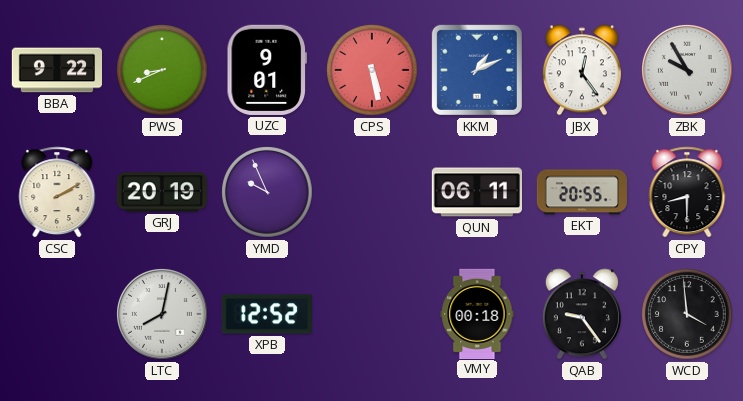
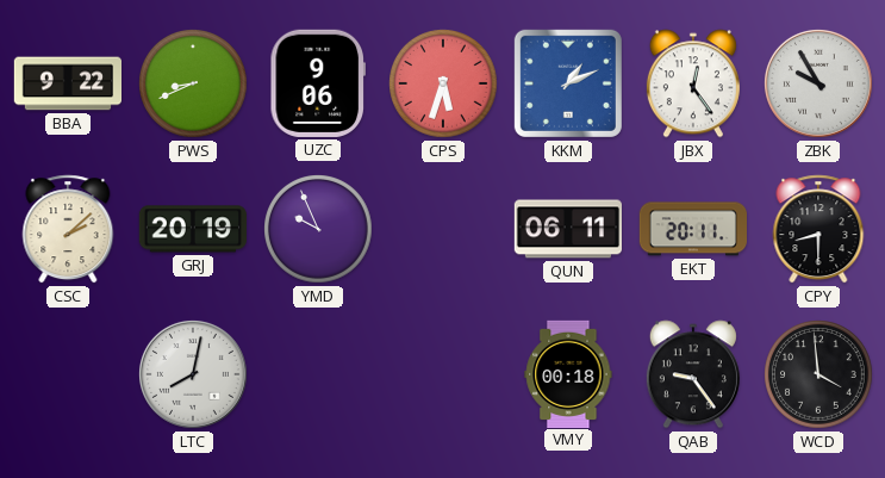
UZC: 9:01 -> 9:06
CPS: 5:28 -> 5:33
CSC: 2:10 -> 2:08
EKT: 20:55 -> 20:11
XPB: 12:52 -> none
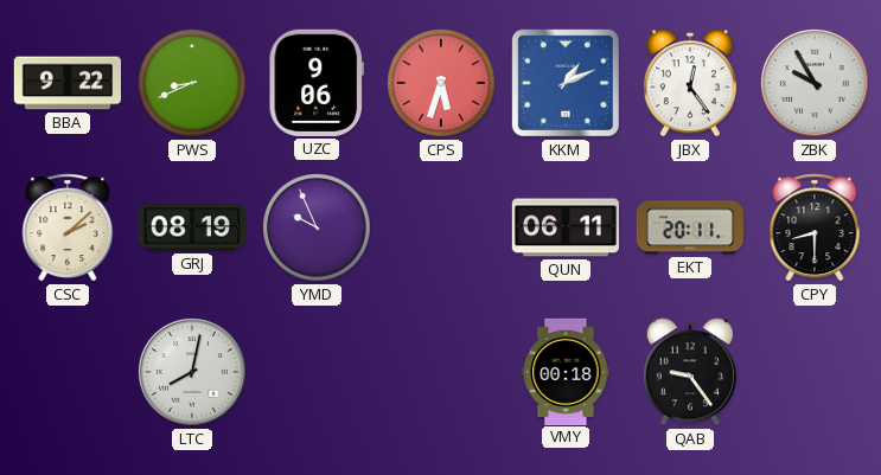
GRJ: 20:19 -> 08:19
WCD: 3:59 -> none
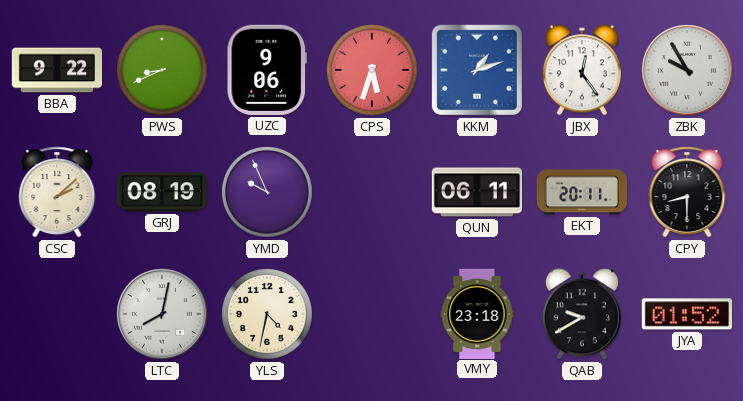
KKM: 1:11 -> 1:12
YLS: none -> 4:32
VMY: 00:18 -> 23:18
QAB: 9:24 -> 9:40
JYA: none -> 01:52
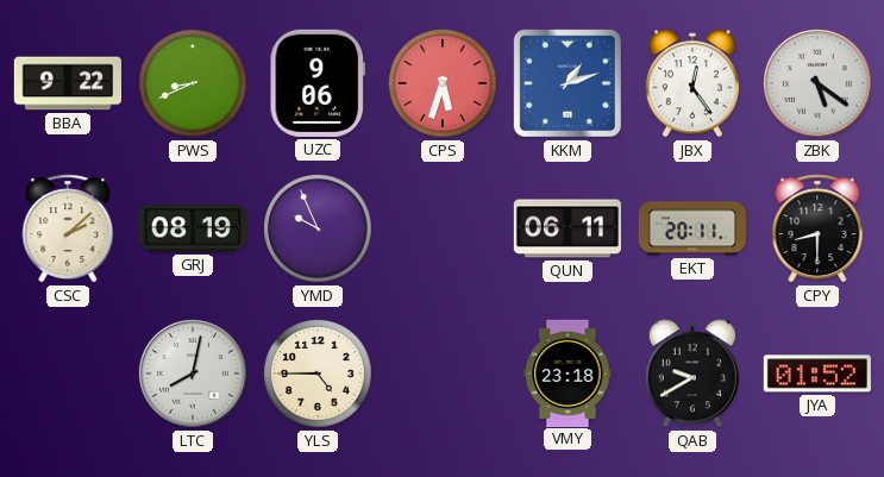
ZBK: 9:55 -> 5:21
YLS: 4:32 -> 4:45
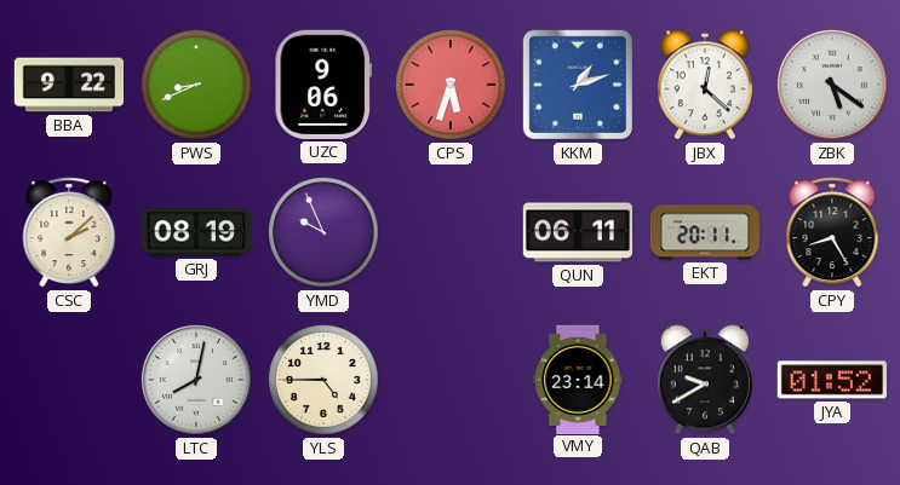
JBX: 12:24 -> 12:22
CPY: 8:30 -> 8:25
VMY: 23:18 -> 23:14
